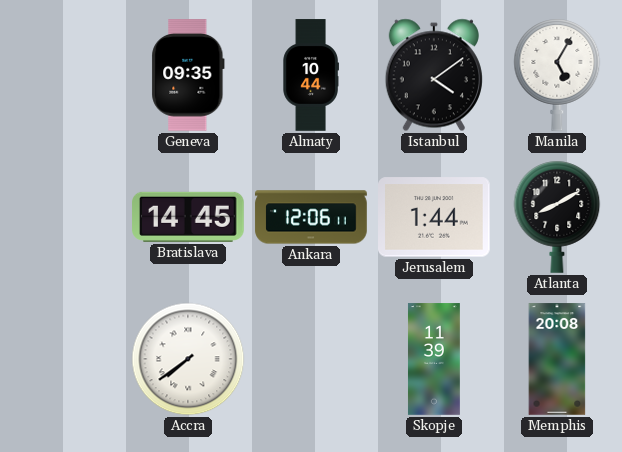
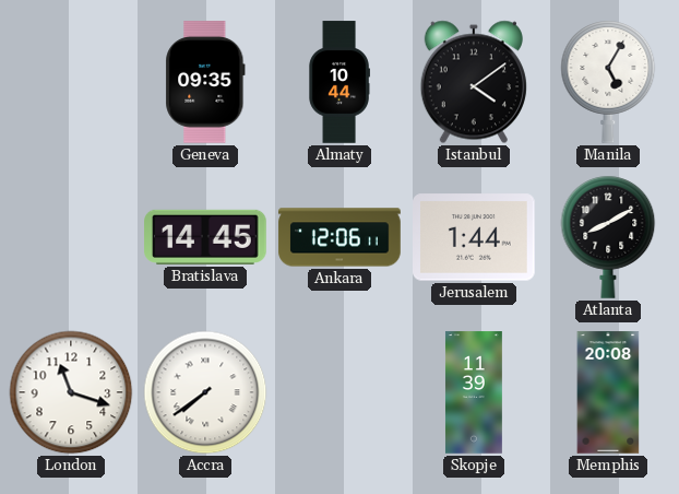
London: none -> 11:18
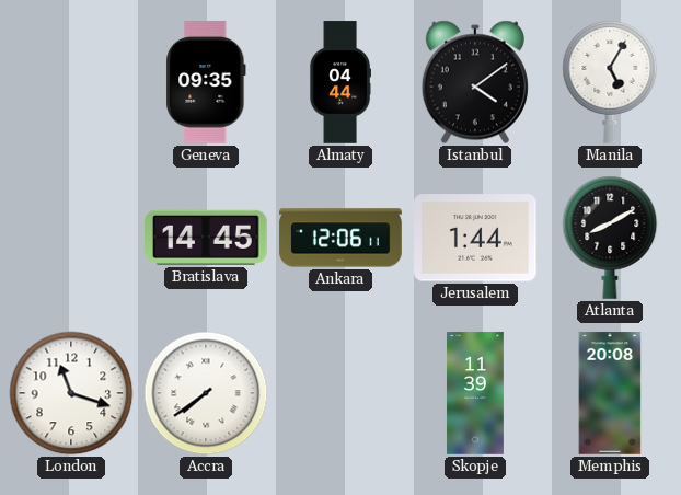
Almaty: 10:44 -> 04:44
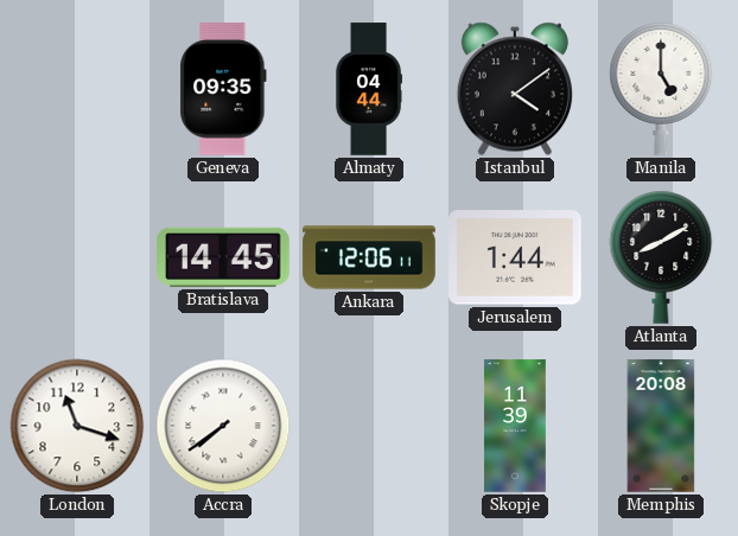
Manila: 5:05 -> 5:00
